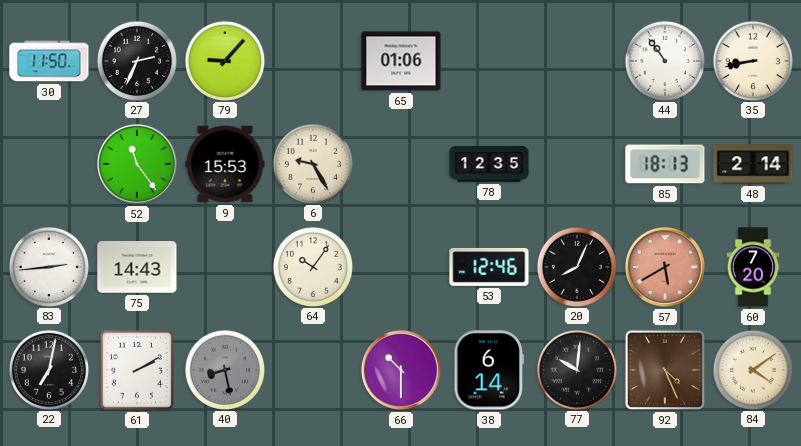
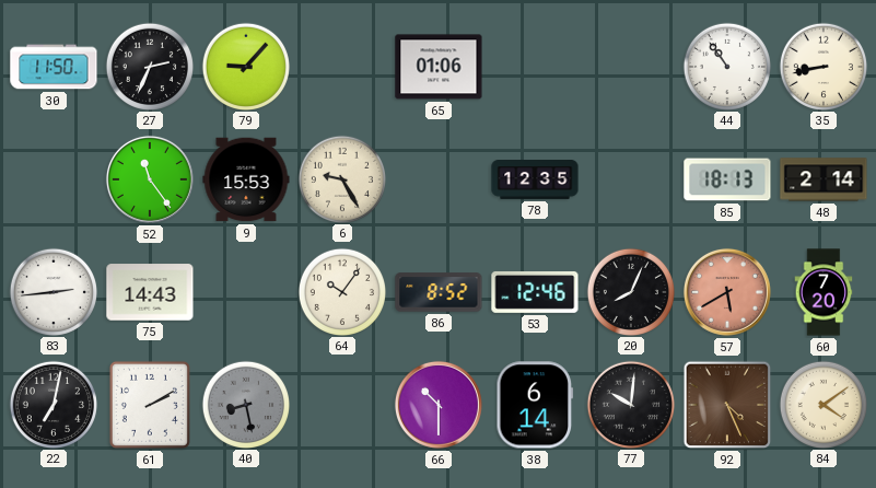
86: none -> 8:52
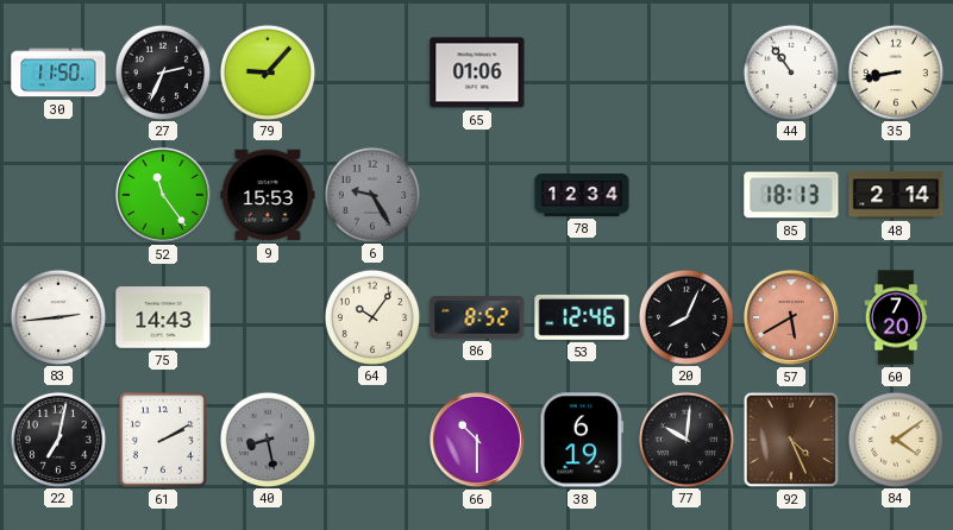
6 dial: cream -> grey
78: 12:35 -> 12:34
38: 6:14 -> 6:19
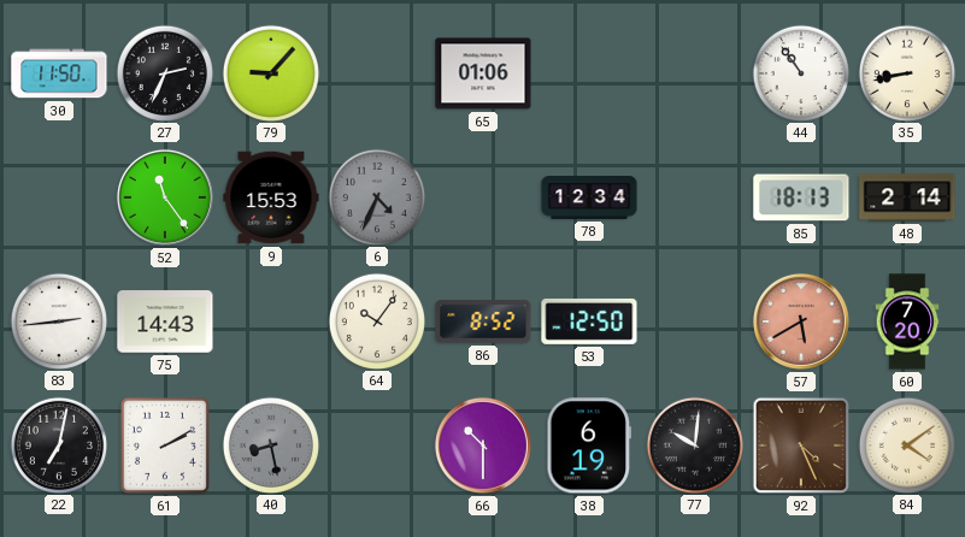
6: 9:25 -> 4:34
53: 12:46 -> 12:50
20: 8:04 -> none
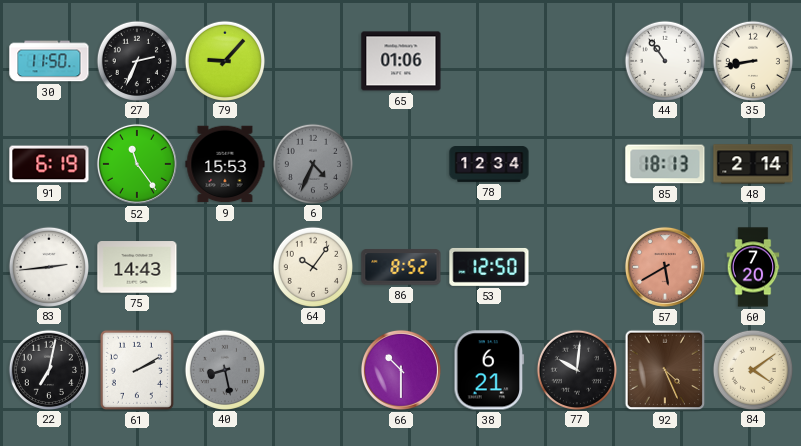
91: none -> 6:19
38: 6:19 -> 6:21
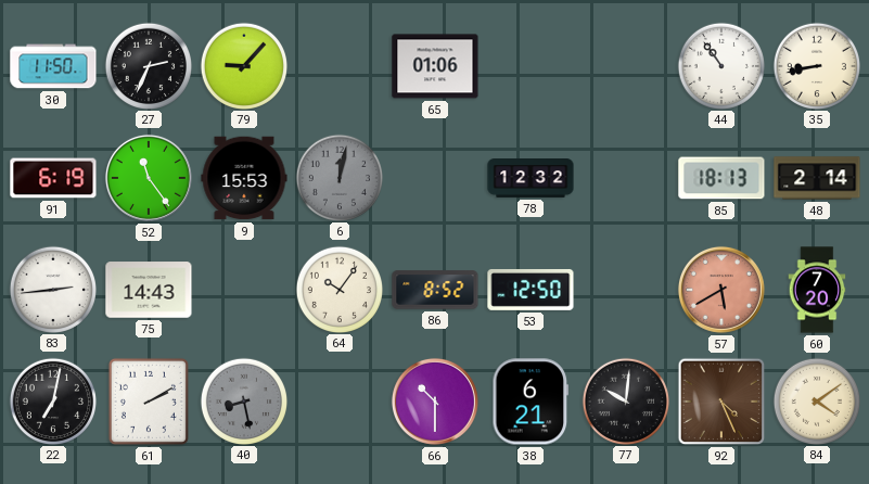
6: 4:34 -> 12:02
78: 12:34 -> 12:32
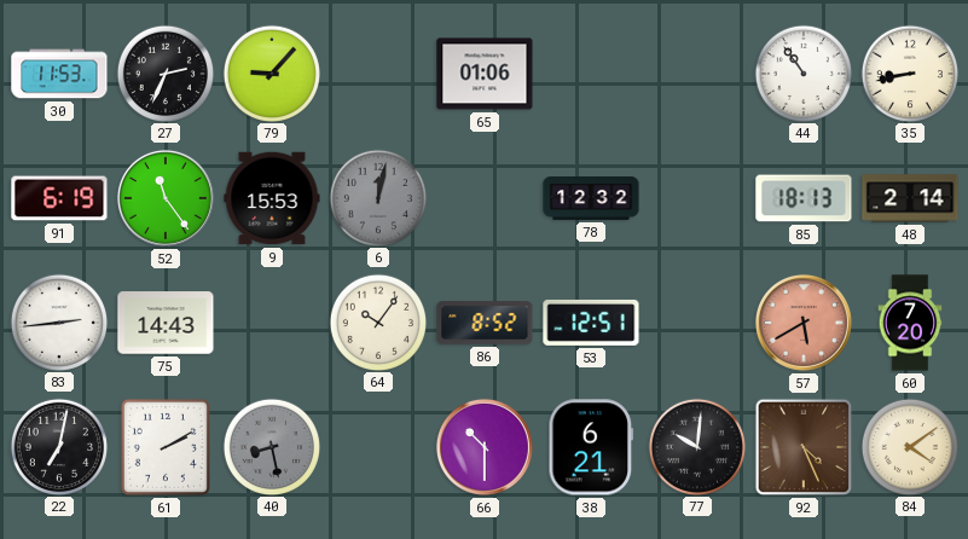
30: 11:50 -> 11:53
53: 12:50 -> 12:51
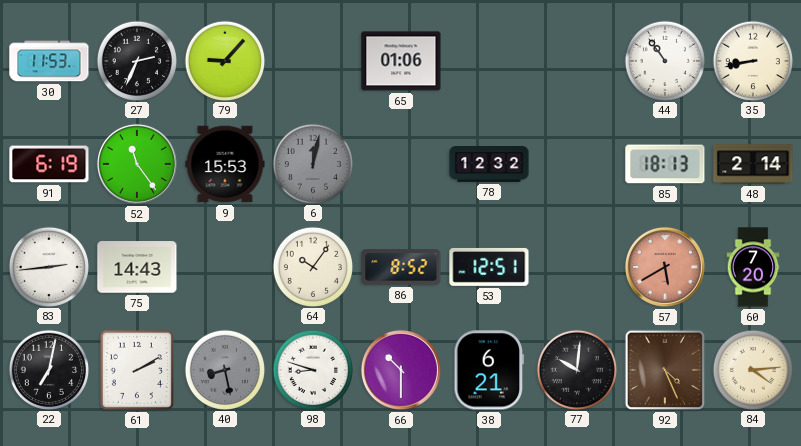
98: none -> 8:48
84: 4:09 -> 4:14
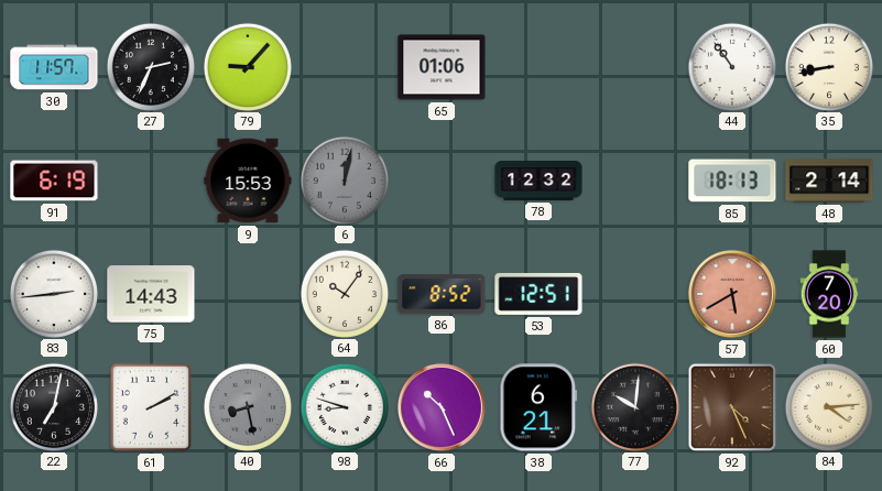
30: 11:53 -> 11:57
52: 11:24 -> none
66: 10:30 -> 10:26
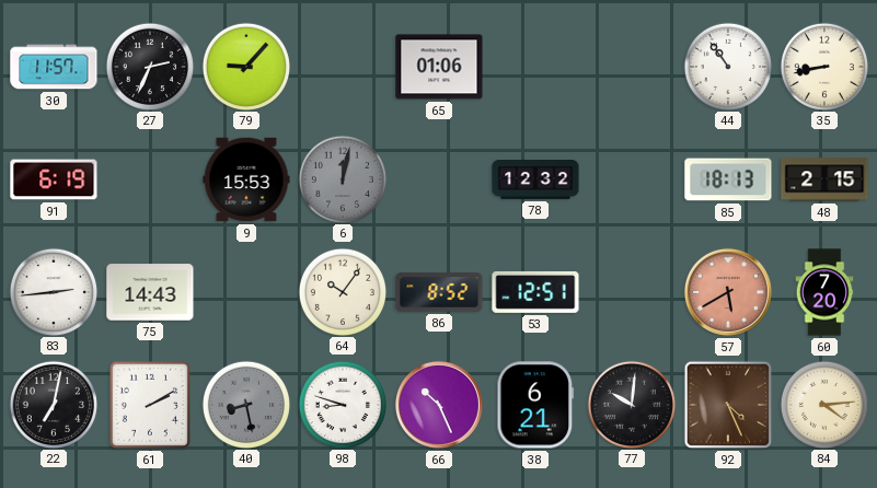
48: 2:14 -> 2:15
